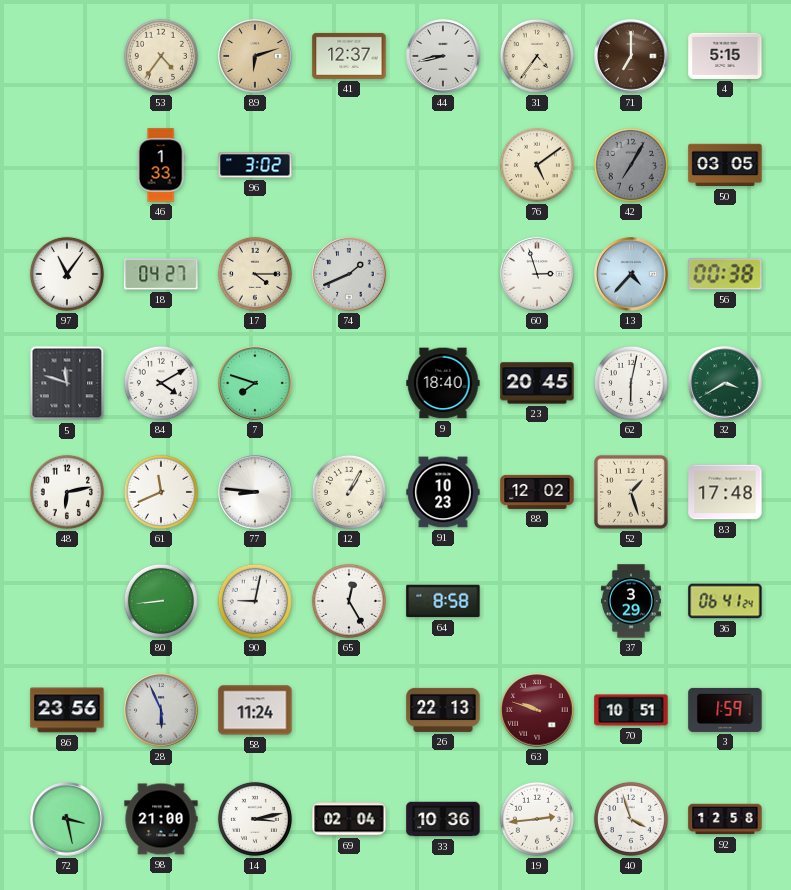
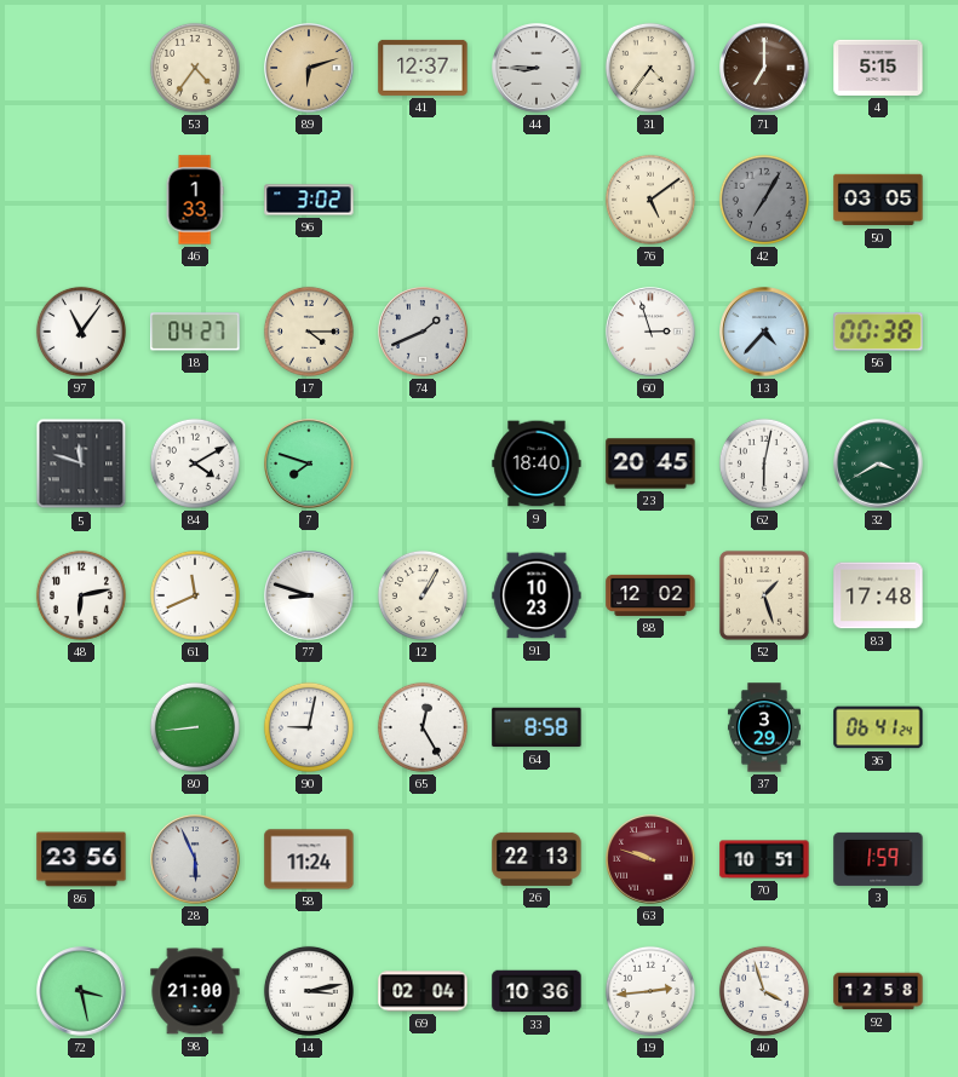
44: 8:43 -> 8:45
77: 8:46 -> 8:48
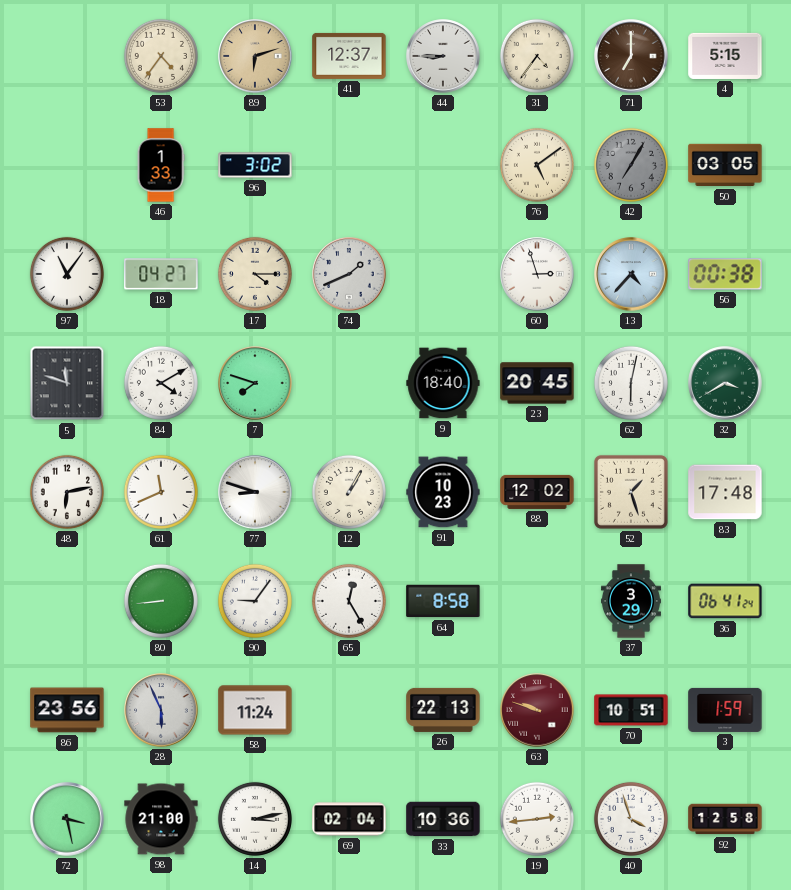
90: 9:02 -> 9:06
